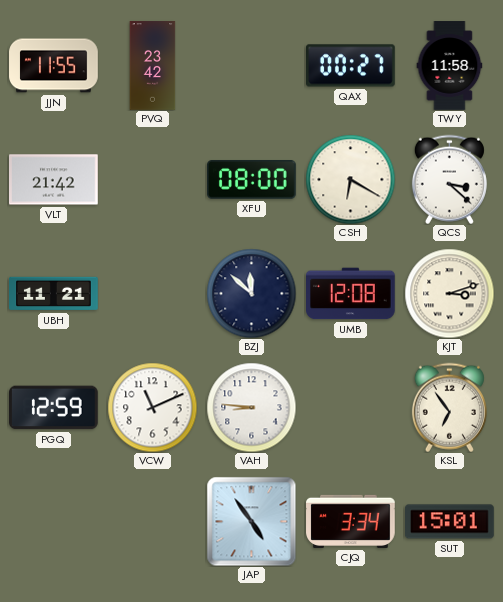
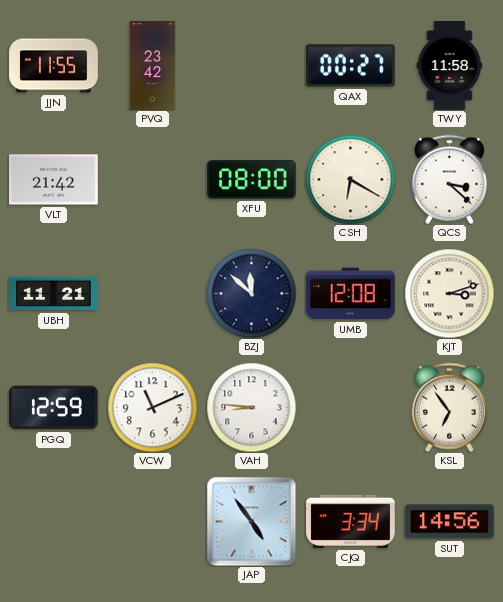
SUT: 15:01 -> 14:56
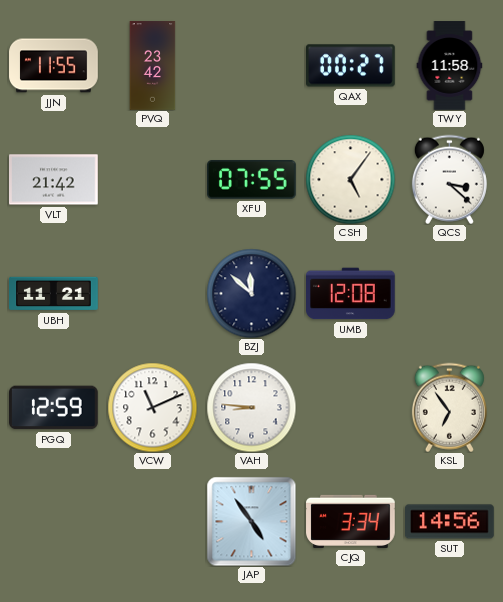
XFU: 08:00 -> 07:55
CSH: 6:20 -> 5:06
KJT: 3:12 -> none
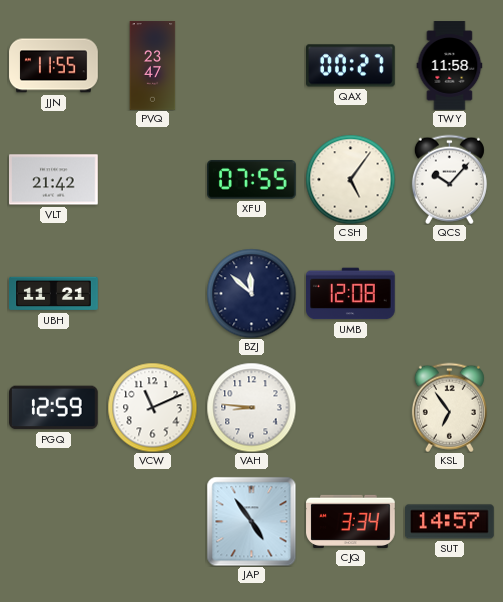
PVQ: 23:42 -> 23:47
QCS: 3:22 -> 10:07
SUT: 14:56 -> 14:57
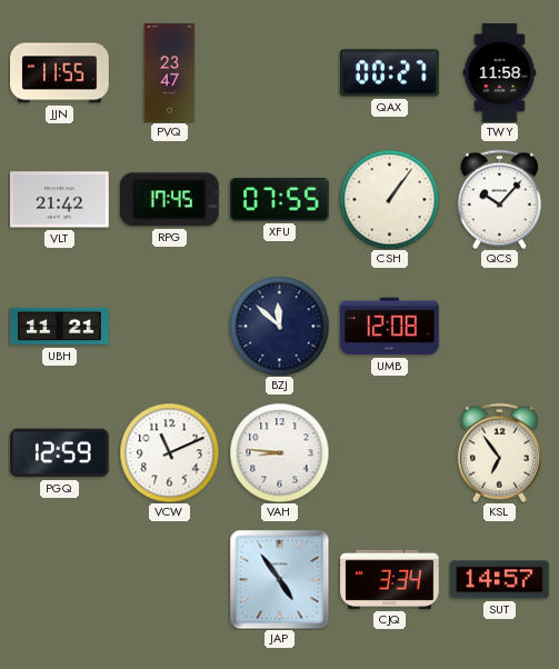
RPG: none -> 17:45
CSH: 5:06 -> 1:06
